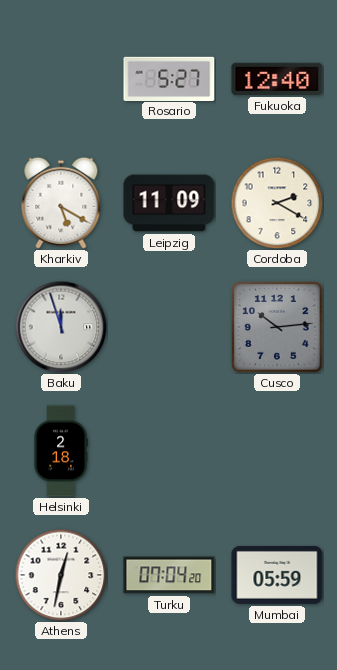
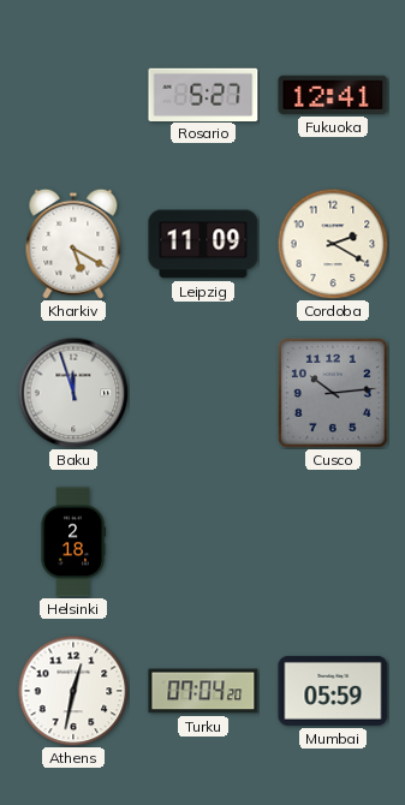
Fukuoka: 12:40 -> 12:41
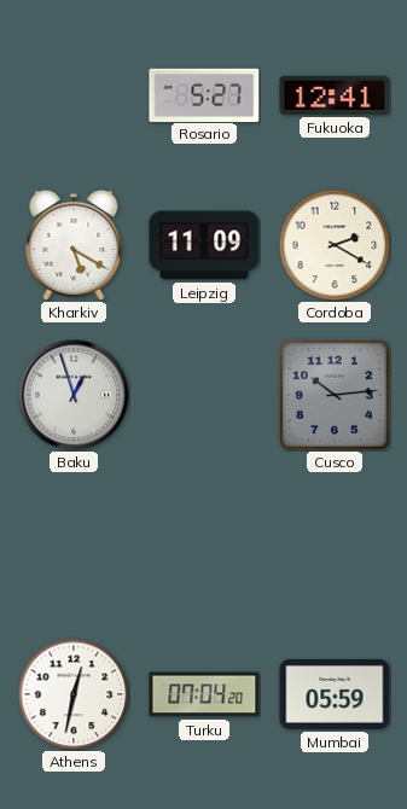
Baku: 11:57 -> 12:57
Helsinki: 2:18 -> none
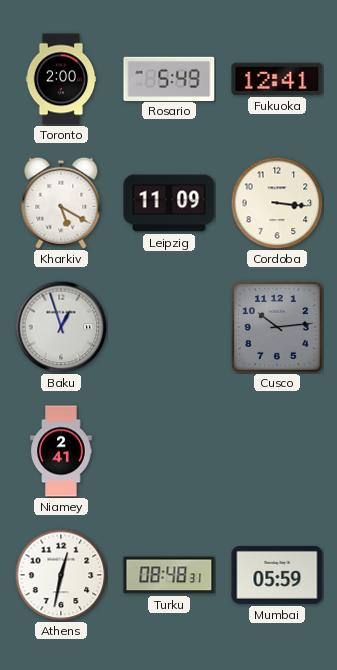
Toronto: none -> 2:00
Rosario: 5:27 -> 5:49
Cordoba: 2:20 -> 3:16
Niamey: none -> 2:41
Turku: 07:04 -> 08:48
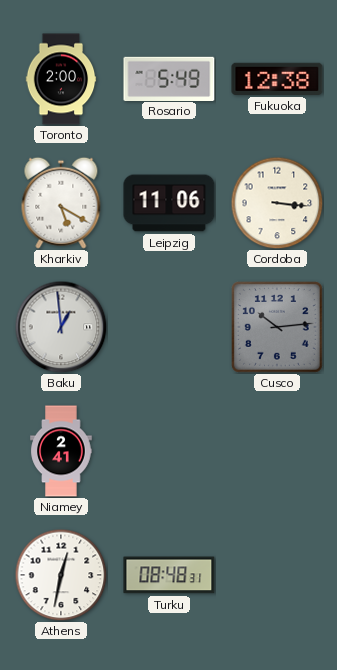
Fukuoka: 12:41 -> 12:38
Leipzig: 11:09 -> 11:06
Baku: 12:57 -> 12:59
Mumbai: 05:59 -> none
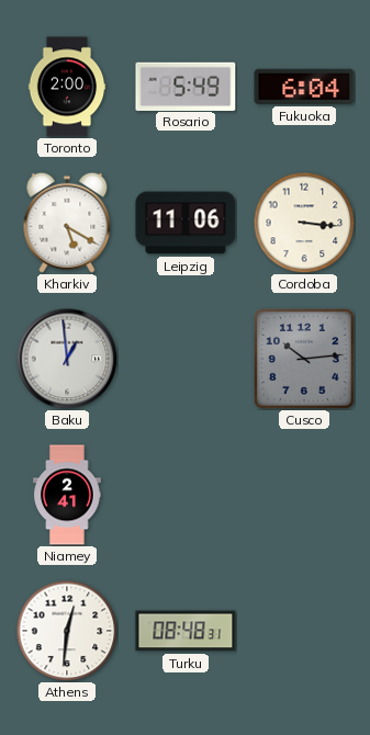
Fukuoka: 12:38 -> 6:04
Athens: 12:32 -> 12:31
